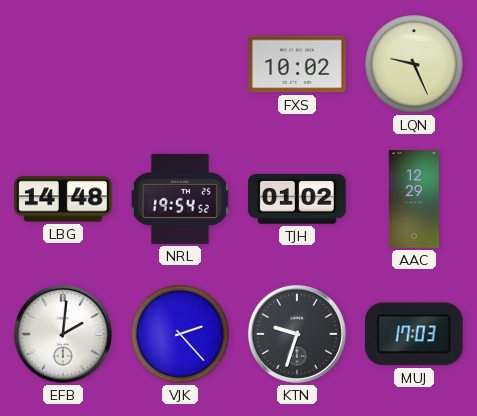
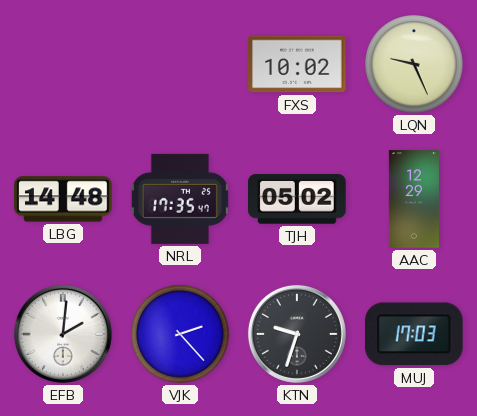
NRL: 19:54 -> 17:35
TJH: 01:02 -> 05:02
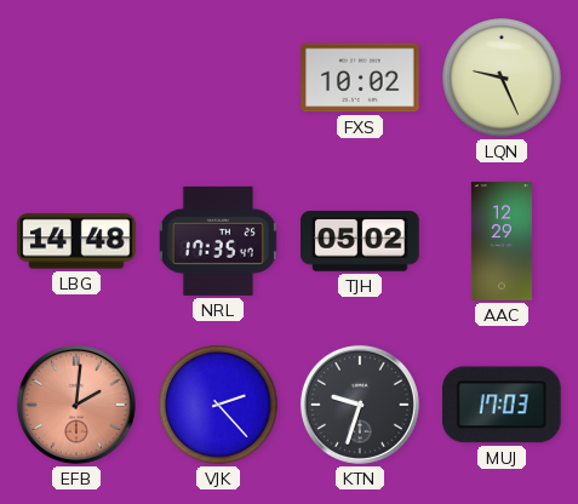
EFB dial: white -> salmon
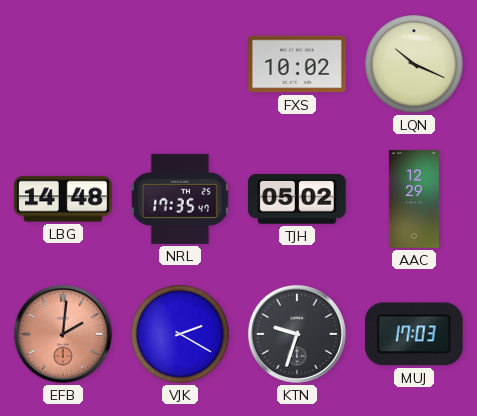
LQN: 9:26 -> 10:19
VJK: 2:23 -> 2:20
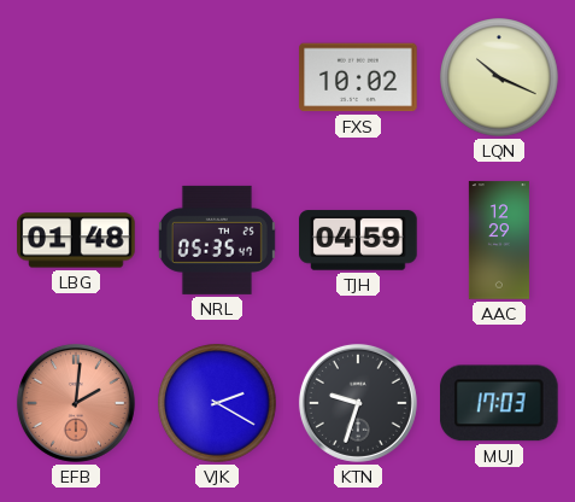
LBG: 14:48 -> 01:48
NRL: 17:35 -> 05:35
TJH: 05:02 -> 04:59
